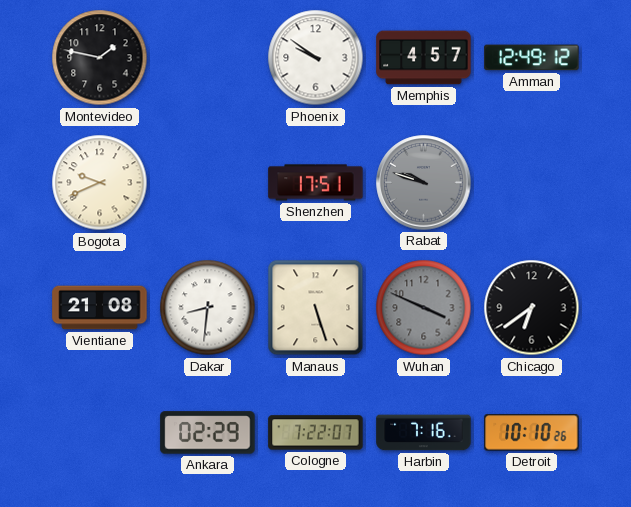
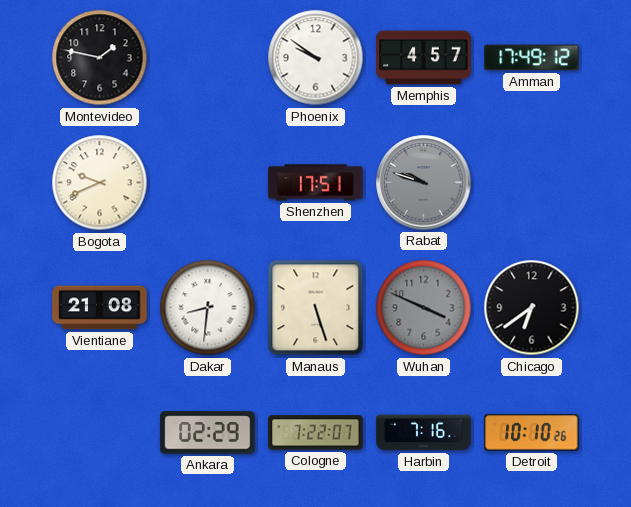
Amman: 12:49 -> 17:49
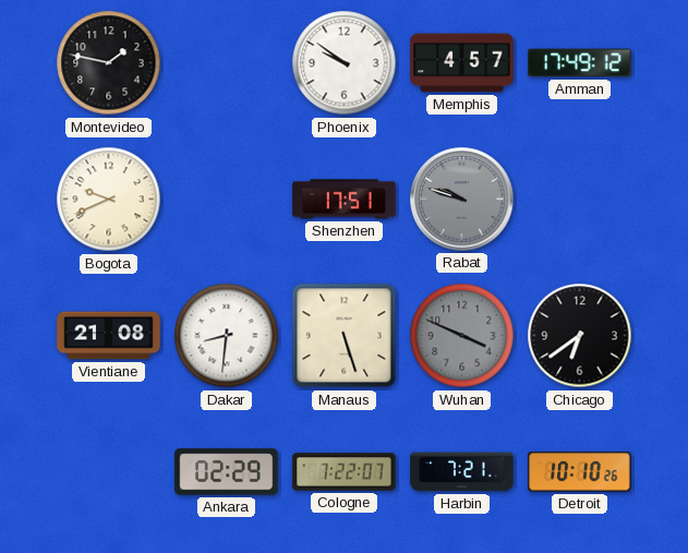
Harbin: 7:16 -> 7:21
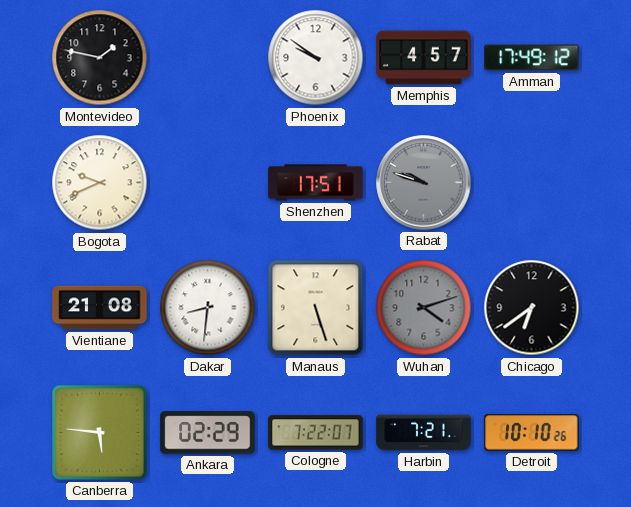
Wuhan: 3:49 -> 4:12
Canberra: none -> 5:46
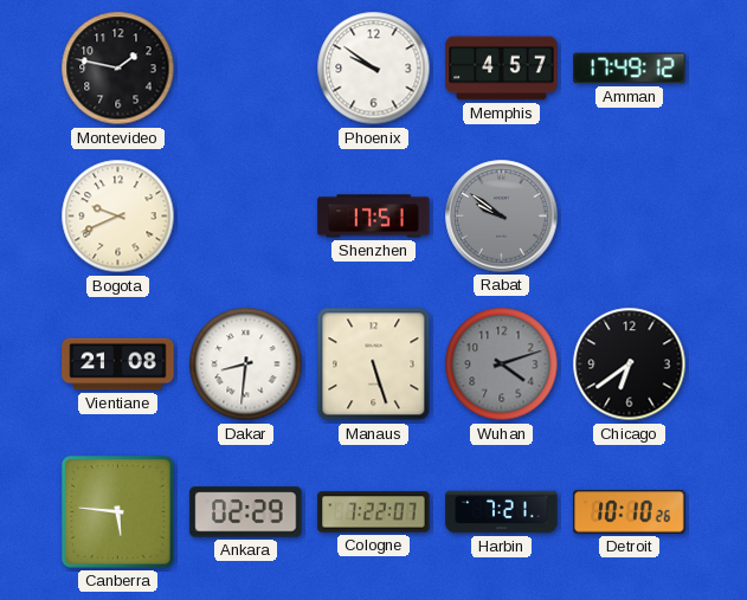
Rabat: 9:48 -> 9:51
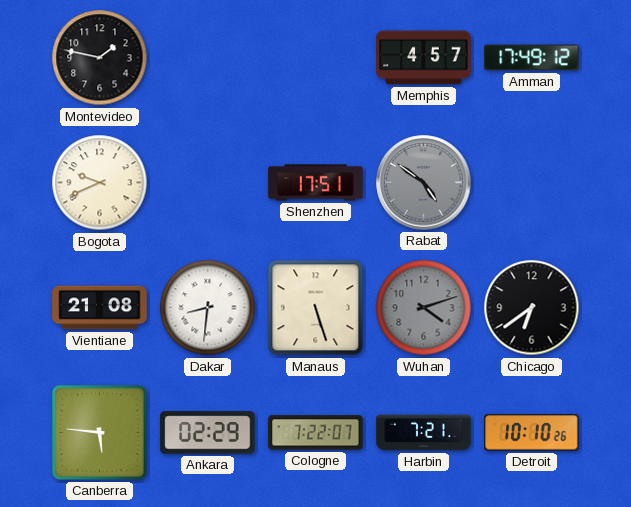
Phoenix: 9:51 -> none
Rabat: 9:51 -> 4:51
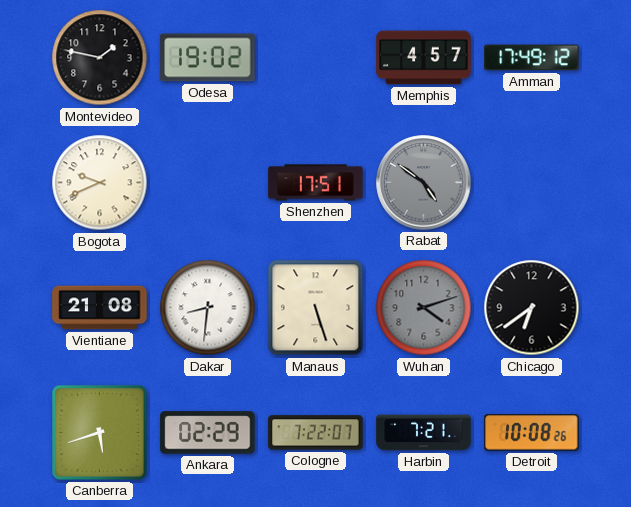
Odesa: none -> 19:02
Canberra: 5:46 -> 5:42
Detroit: 10:10 -> 10:08
